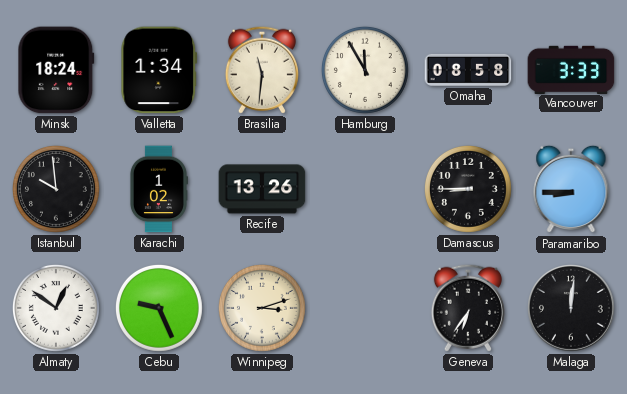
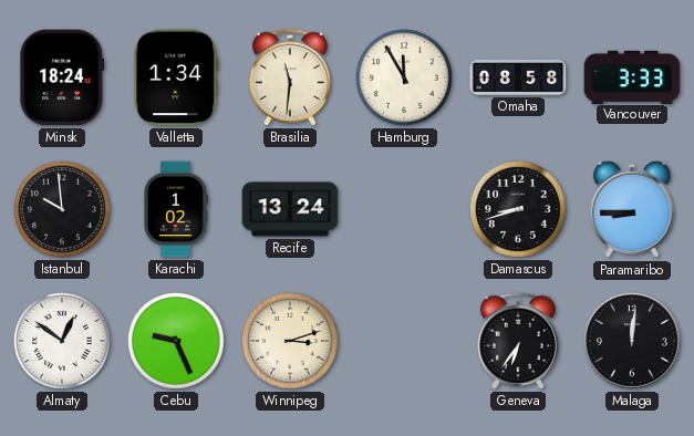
Recife: 13:26 -> 13:24
Damascus: 8:45 -> 8:42
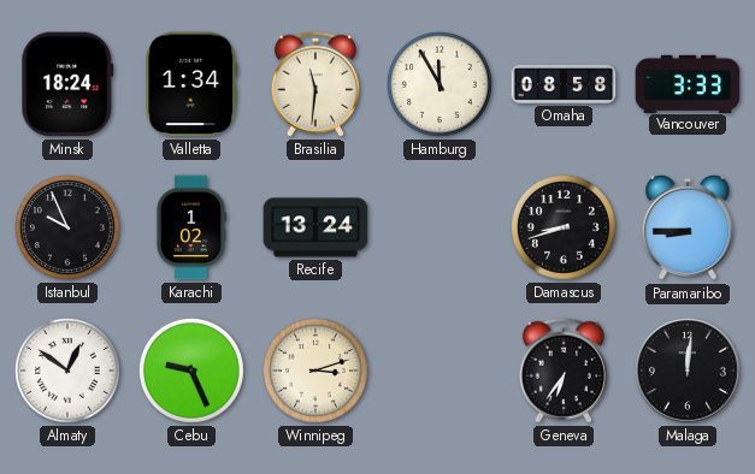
Istanbul: 9:59 -> 9:56
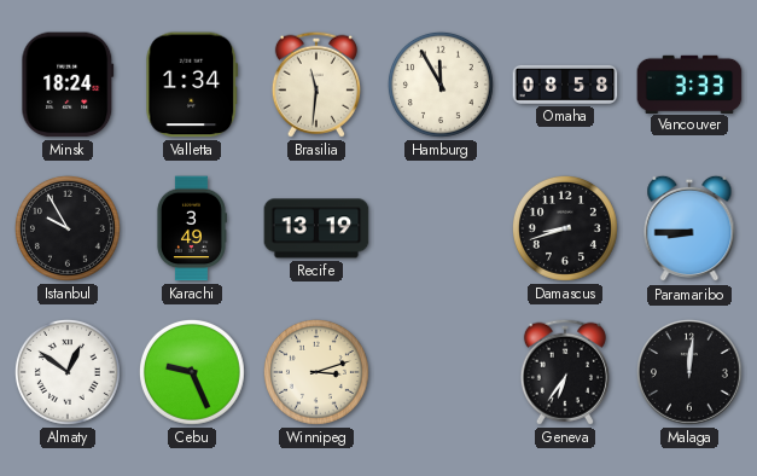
Istanbul: 9:56 -> 9:55
Karachi: 1:02 -> 3:49
Recife: 13:24 -> 13:19
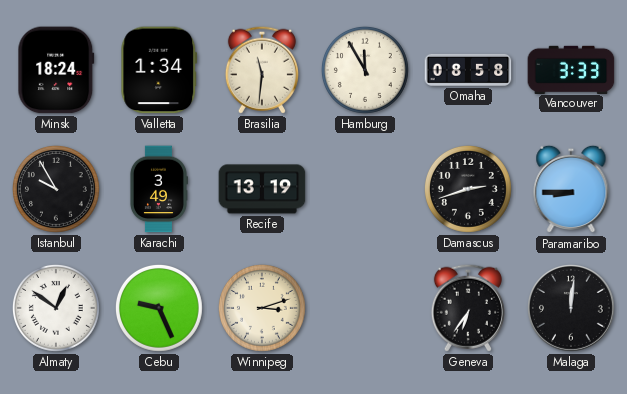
Damascus: 8:42 -> 2:42
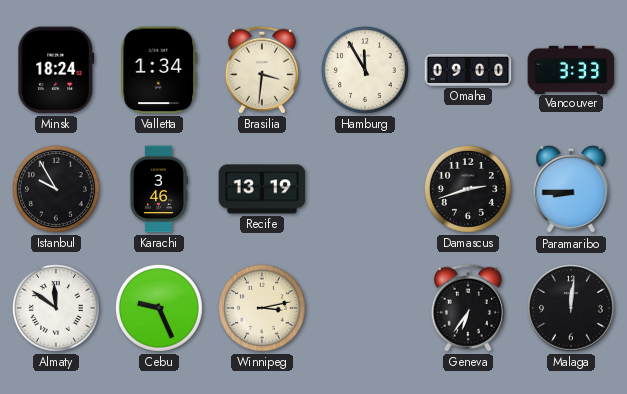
Brasilia: 11:31 -> 3:31
Omaha: 08:58 -> 09:00
Karachi: 3:49 -> 3:46
Almaty: 12:51 -> 11:51
Winnipeg: 3:12 -> 3:13
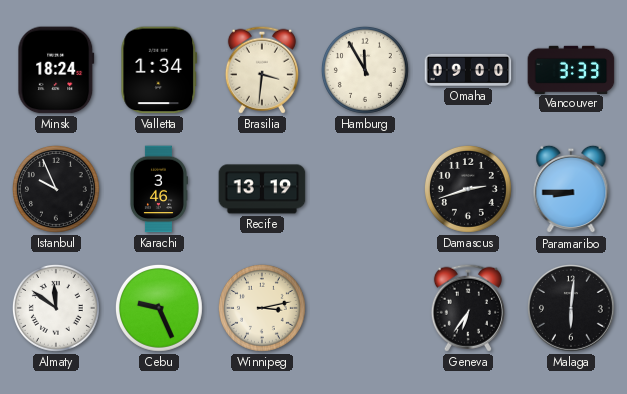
Istanbul: 9:55 -> 9:56
Malaga: 12:01 -> 6:01
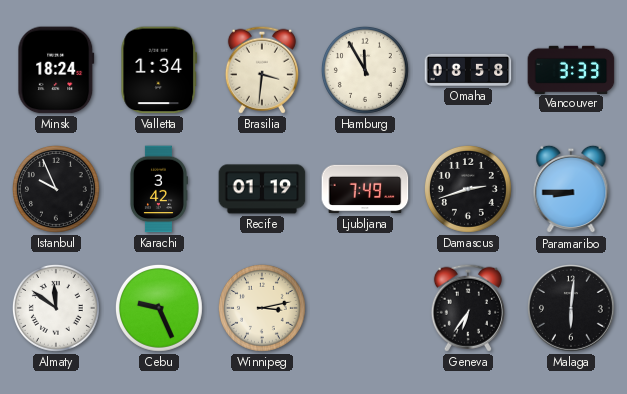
Omaha: 09:00 -> 08:58
Karachi: 3:46 -> 3:42
Recife: 13:19 -> 01:19
Ljubljana: none -> 7:49
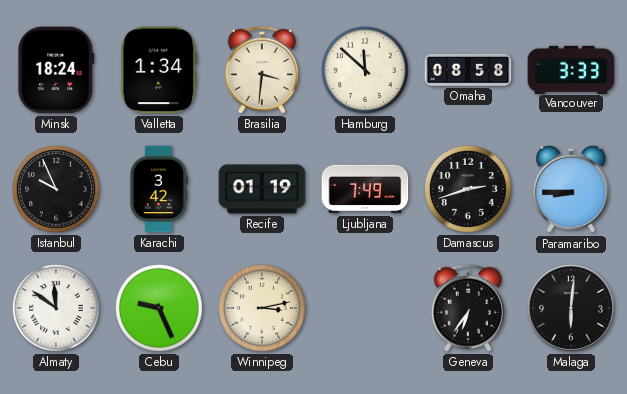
Hamburg: 11:55 -> 11:52
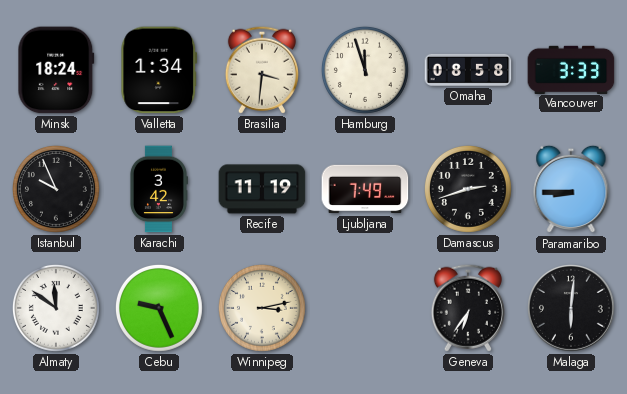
Hamburg: 11:52 -> 11:57
Recife: 01:19 -> 11:19
